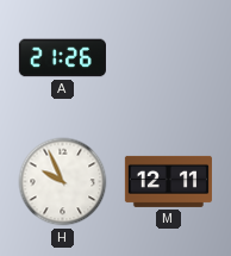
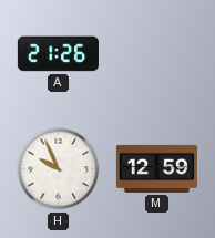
M: 12:11 -> 12:59
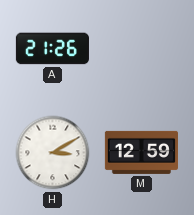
H: 9:56 -> 3:10
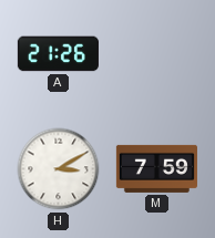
M: 12:59 -> 7:59
